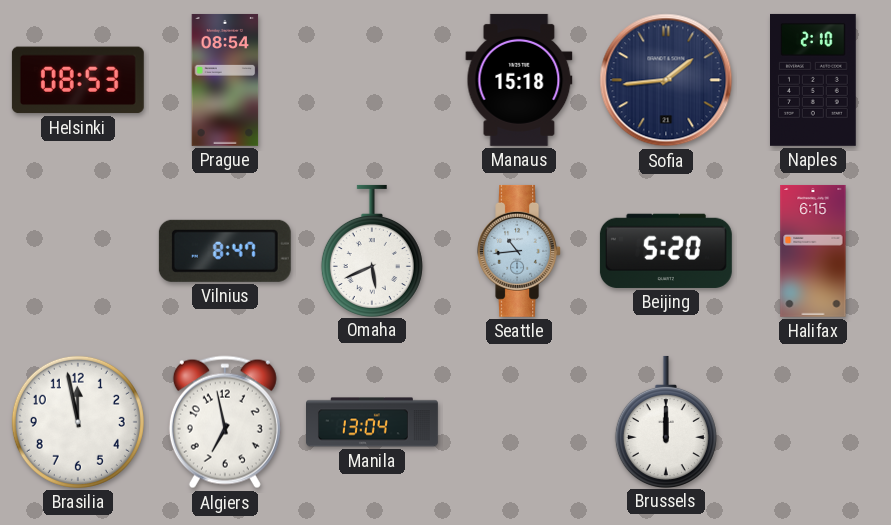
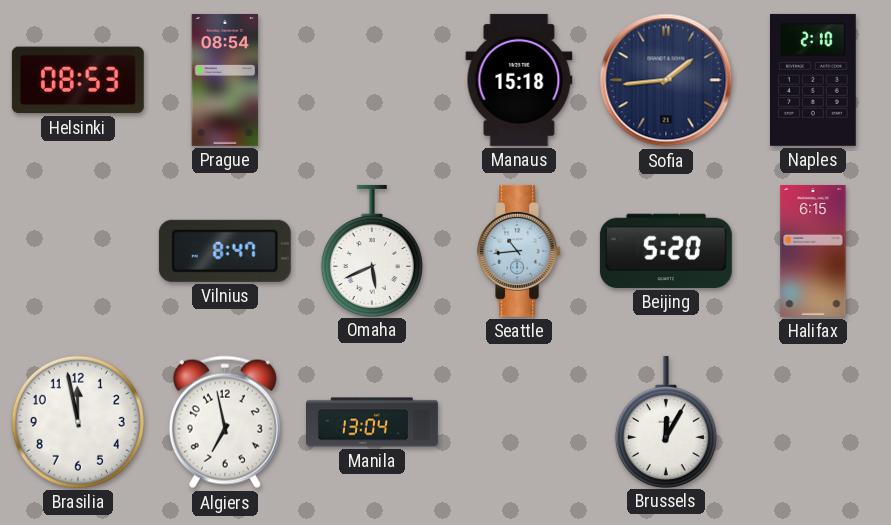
Brussels: 12:00 -> 12:05
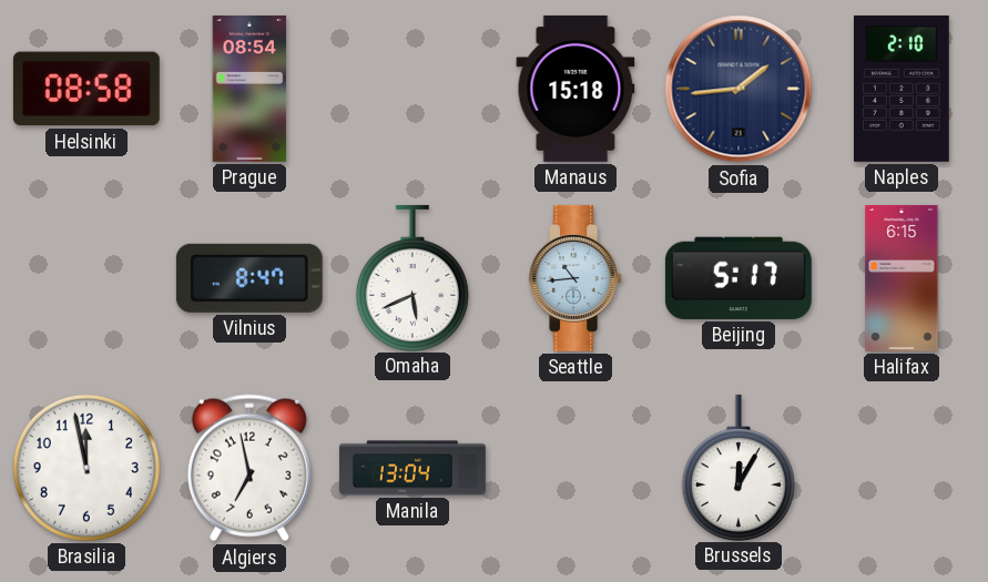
Helsinki: 08:53 -> 08:58
Beijing: 5:20 -> 5:17
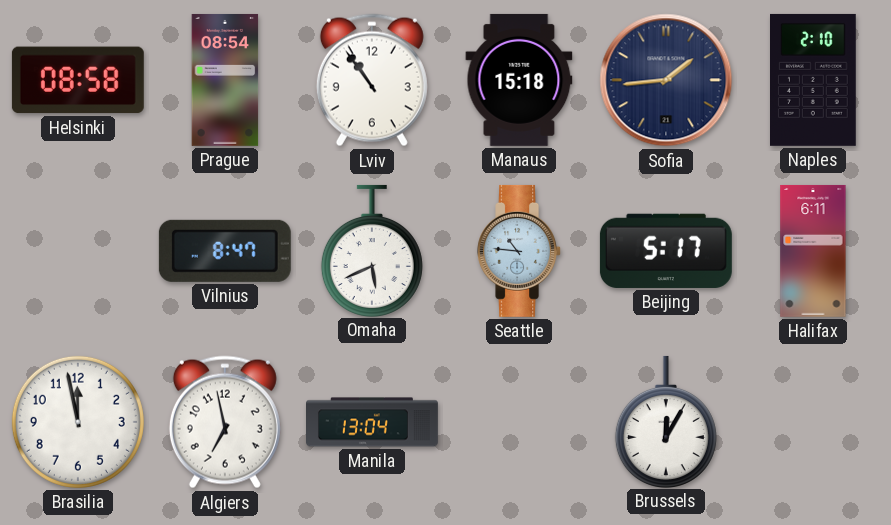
Lviv: none -> 10:54
Seattle: 10:44 -> 10:46
Halifax: 6:15 -> 6:11
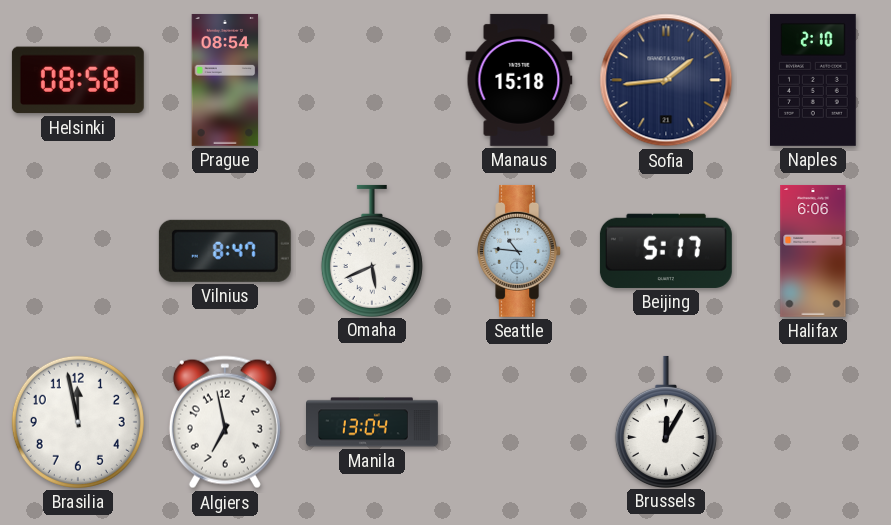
Lviv: 10:54 -> none
Halifax: 6:11 -> 6:06
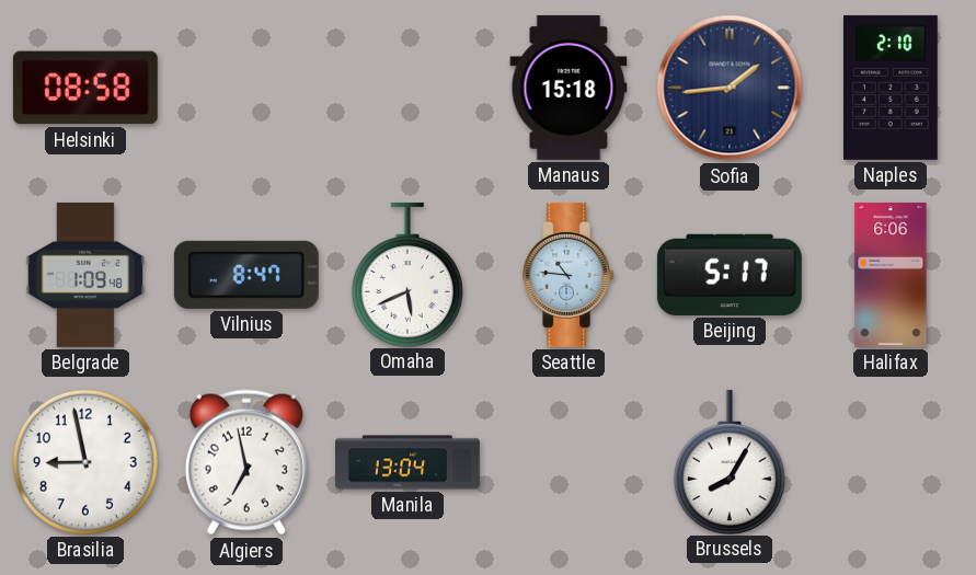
Prague: 08:54 -> none
Belgrade: none -> 1:09
Brasilia: 11:58 -> 8:58
Brussels: 12:05 -> 8:05
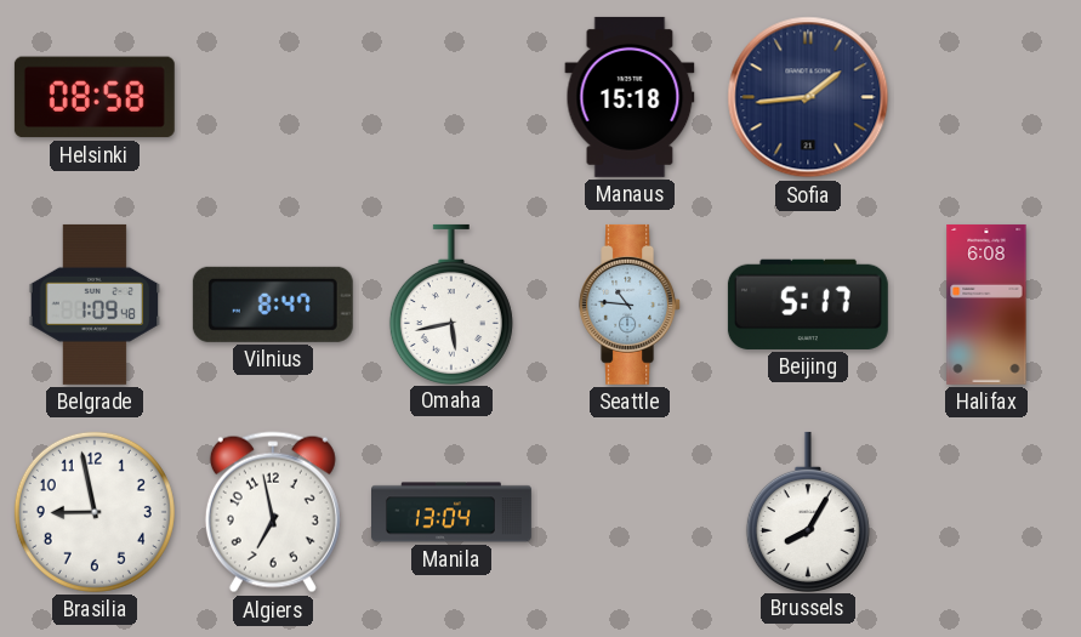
Naples: 2:10 -> none
Omaha: 5:41 -> 5:43
Halifax: 6:06 -> 6:08
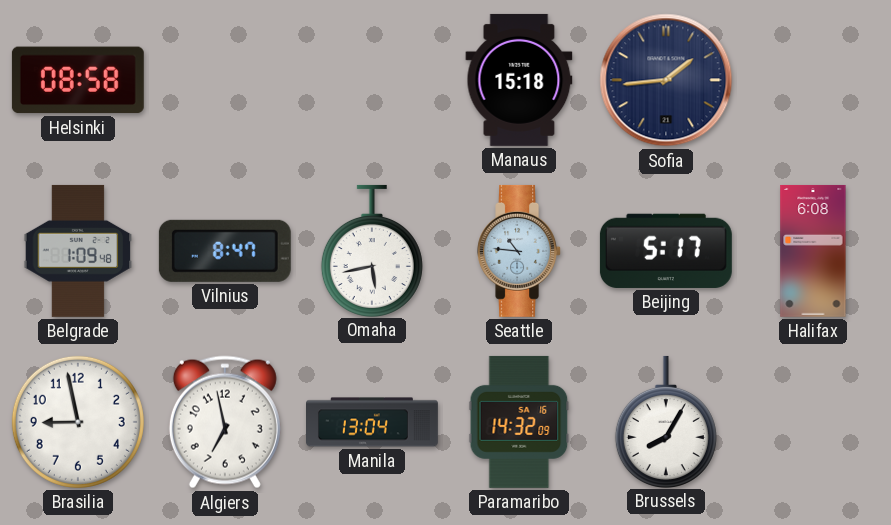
Paramaribo: none -> 14:32
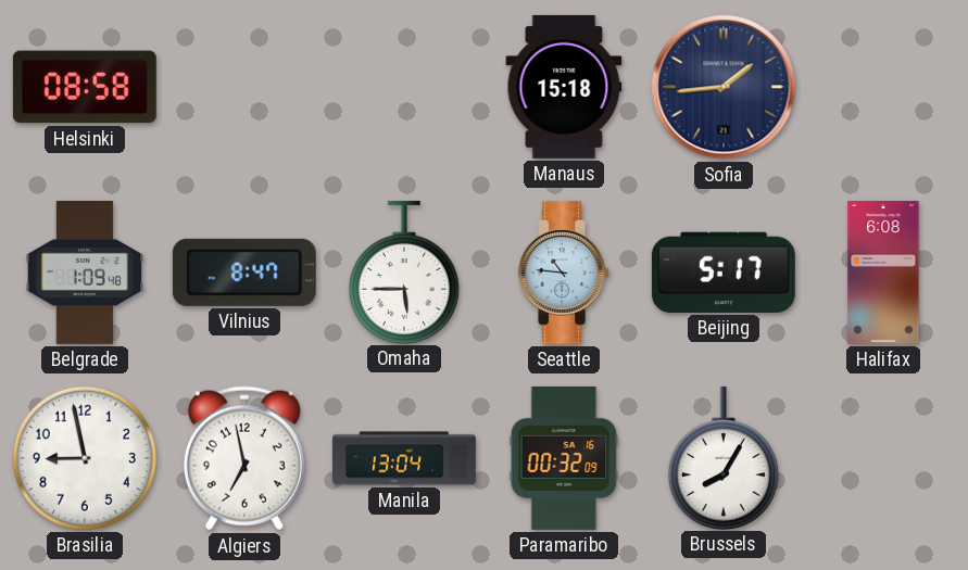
Omaha: 5:43 -> 5:45
Paramaribo: 14:32 -> 00:32
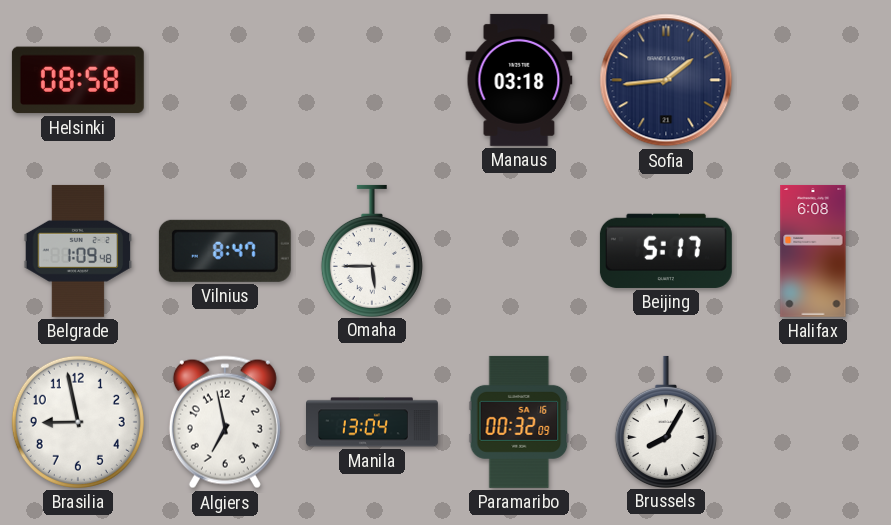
Manaus: 15:18 -> 03:18
Seattle: 10:46 -> none
